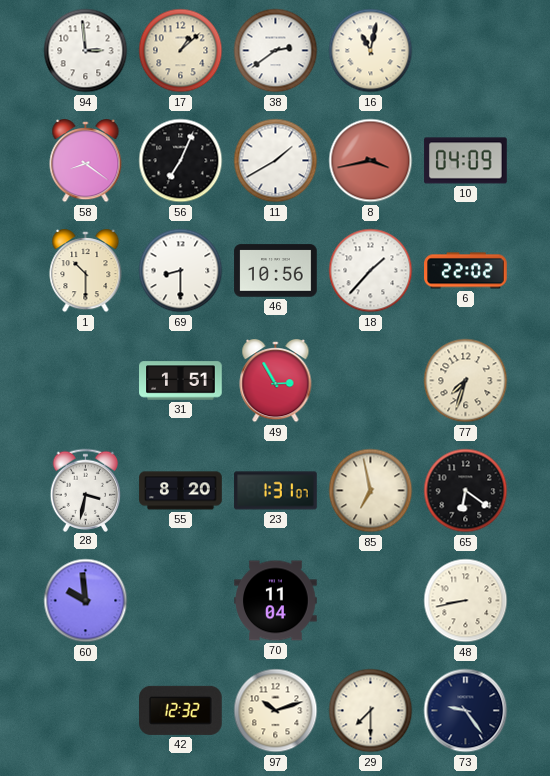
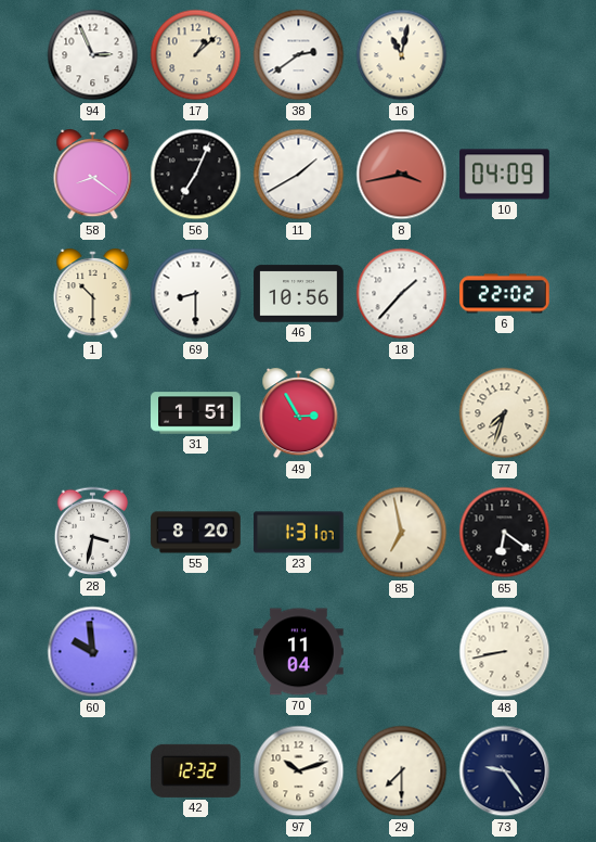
94: 2:59 -> 2:56
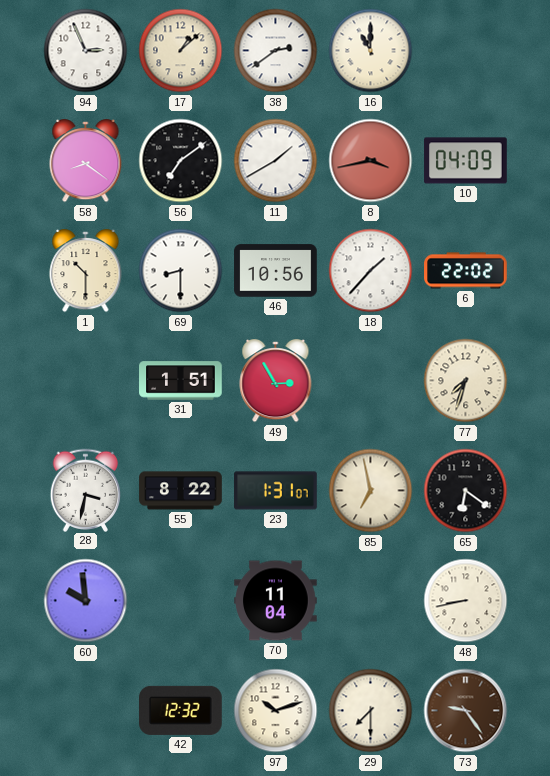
16: 11:02 -> 11:00
56: 7:04 -> 7:09
55: 8:20 -> 8:22
73 dial: navy -> brown
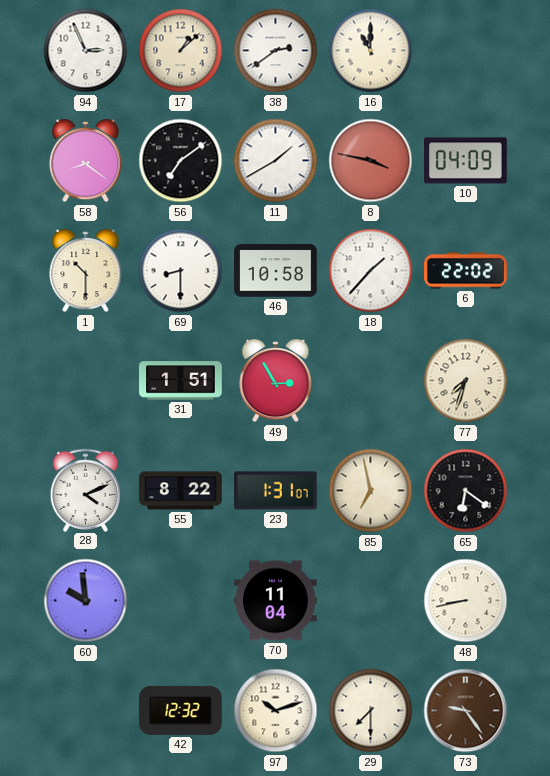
8: 3:43 -> 3:47
46: 10:56 -> 10:58
28: 3:32 -> 4:11
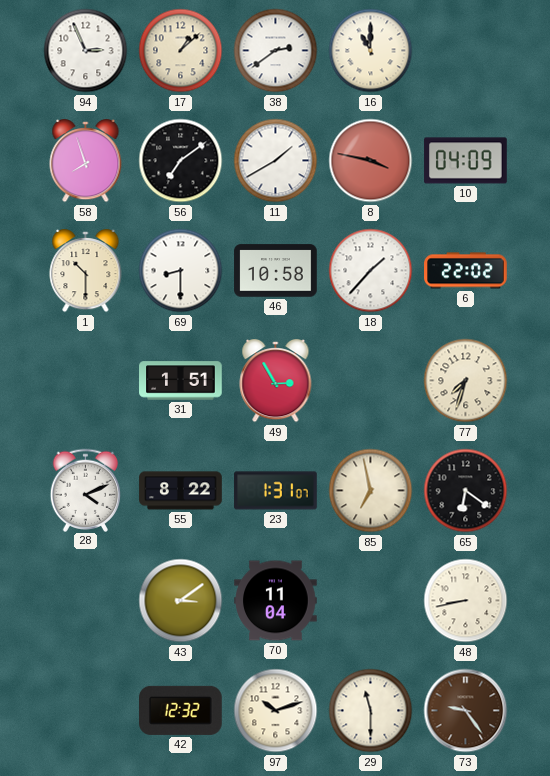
58: 8:21 -> 7:57
60: 9:59 -> none
43: none -> 3:09
29: 7:30 -> 11:30
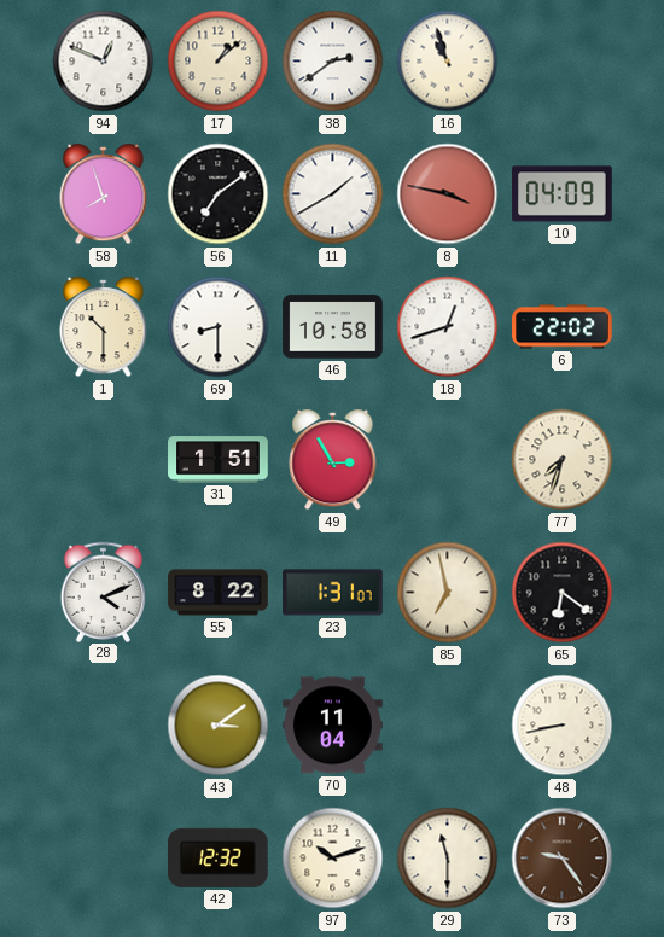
94: 2:56 -> 12:49
16: 11:00 -> 10:57
18: 1:37 -> 12:42
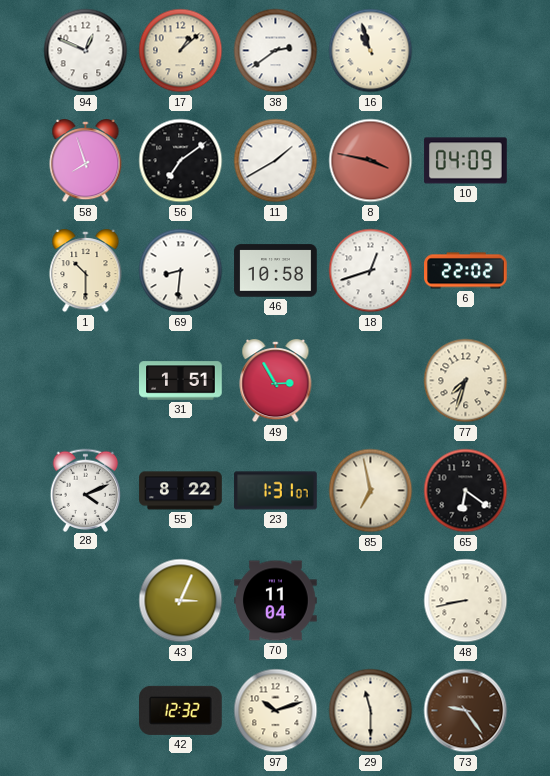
69: 8:30 -> 8:31
43: 3:09 -> 3:04
